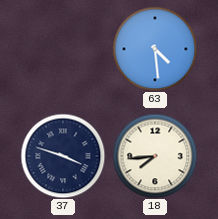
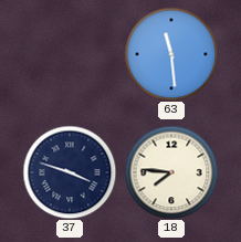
63: 4:29 -> 11:29
18: 7:44 -> 7:46
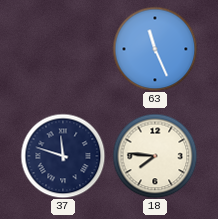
63: 11:29 -> 11:26
37: 3:48 -> 11:48
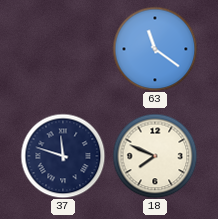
63: 11:26 -> 11:21
18: 7:46 -> 7:49
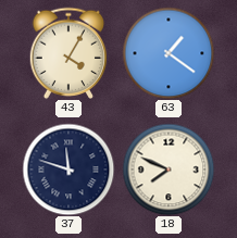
43: none -> 4:05
63: 11:21 -> 1:21
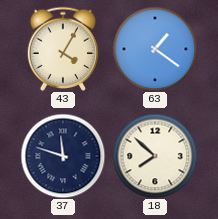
18: 7:49 -> 7:52
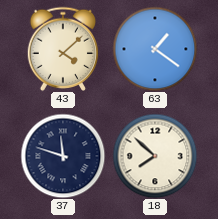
43: 4:05 -> 4:08
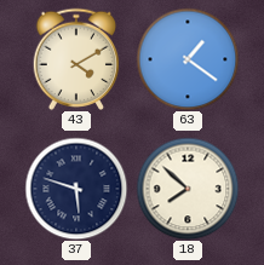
43: 4:08 -> 4:10
37: 11:48 -> 5:48
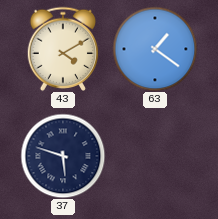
18: 7:52 -> none
